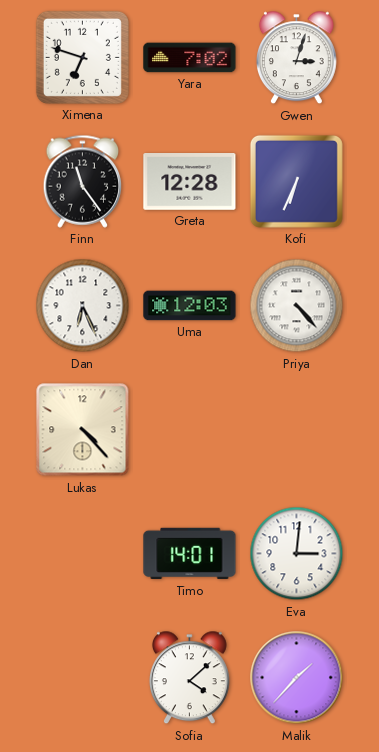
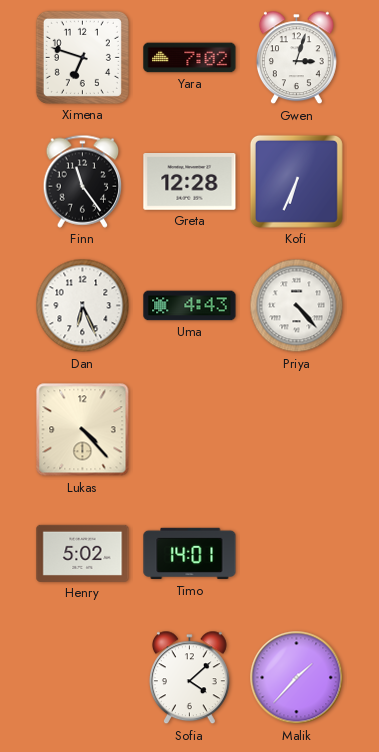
Uma: 12:03 -> 4:43
Henry: none -> 5:02
Eva: 3:01 -> none
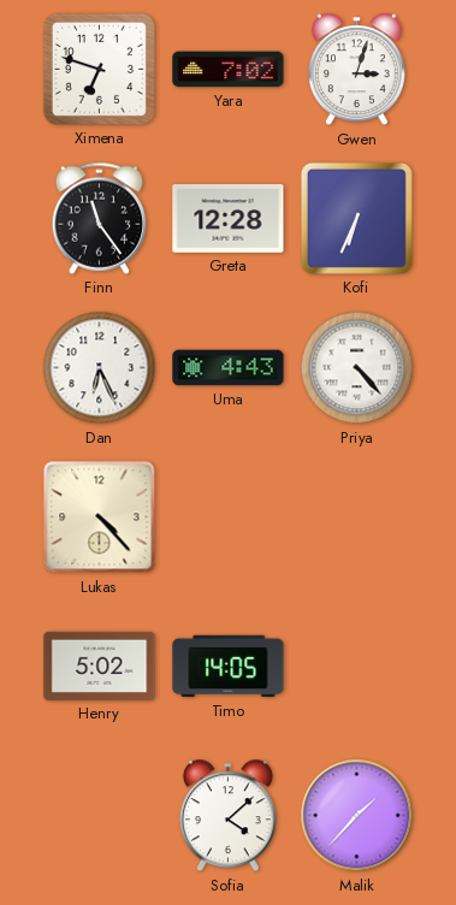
Timo: 14:01 -> 14:05
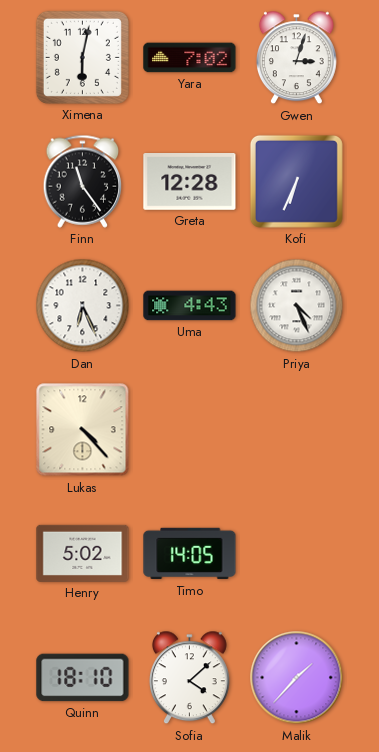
Ximena: 6:48 -> 6:02
Priya: 4:23 -> 4:26
Quinn: none -> 18:10
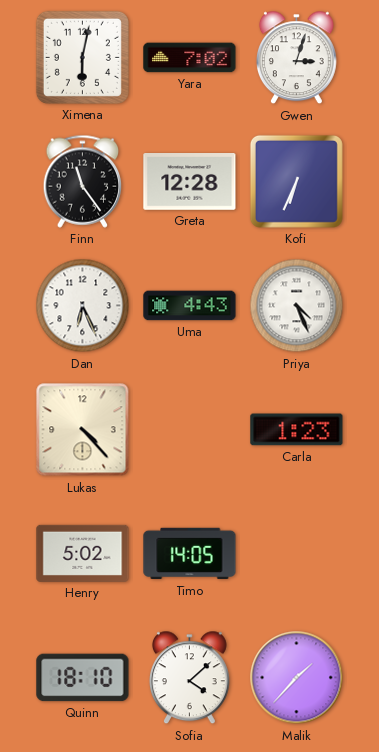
Carla: none -> 1:23
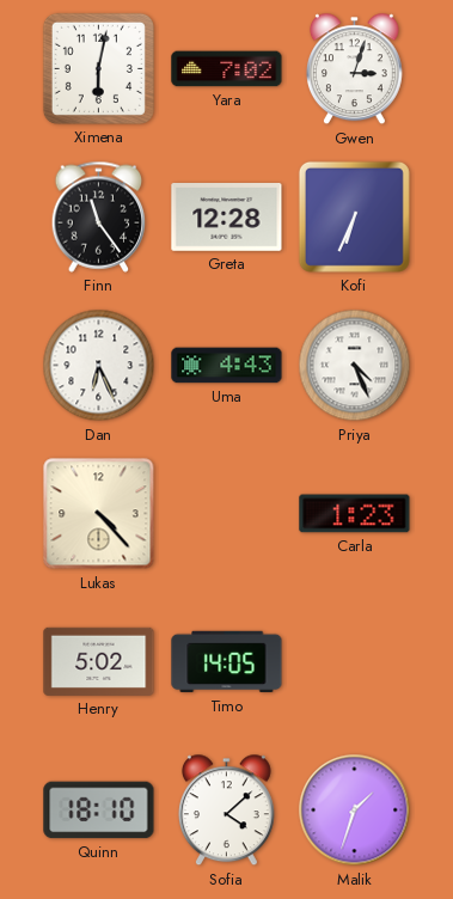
Malik: 1:37 -> 1:33
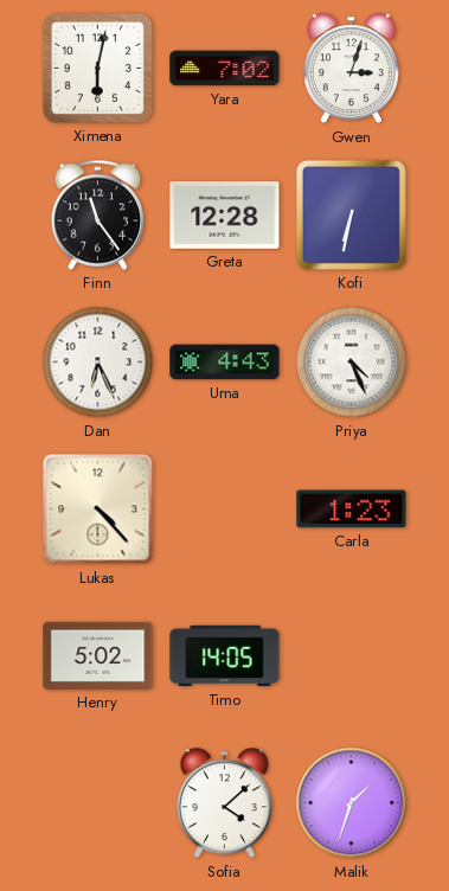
Kofi: 6:34 -> 6:32
Quinn: 18:10 -> none
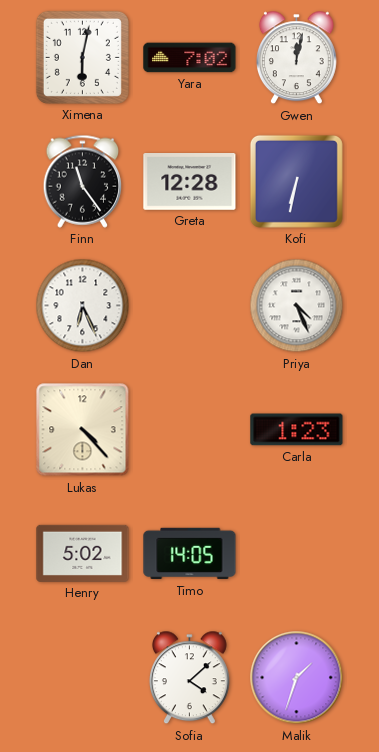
Gwen: 3:03 -> 12:02
Uma: 4:43 -> none
